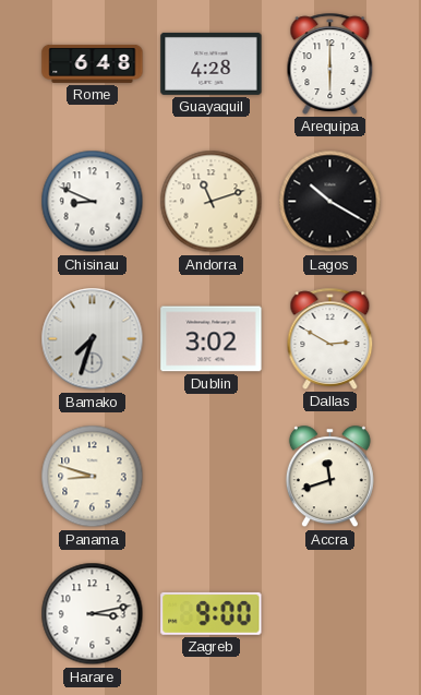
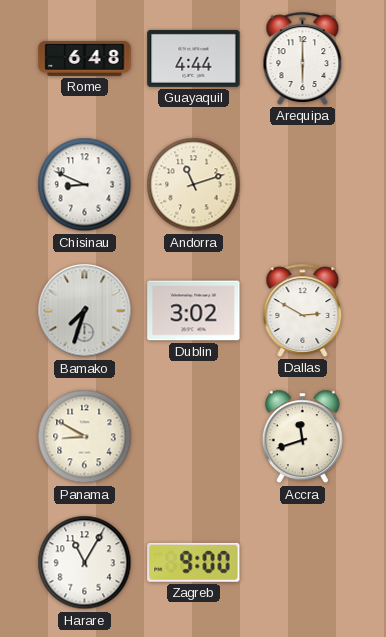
Guayaquil: 4:28 -> 4:44
Lagos: 10:20 -> none
Panama: 8:48 -> 8:50
Harare: 3:13 -> 11:05
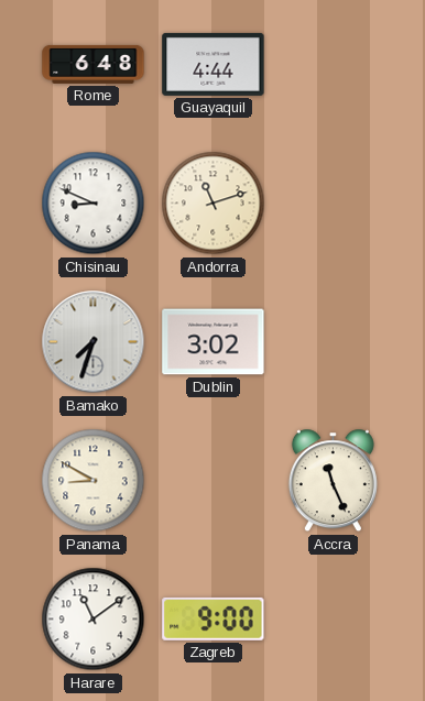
Arequipa: 6:00 -> none
Dallas: 2:50 -> none
Accra: 11:42 -> 11:26
Harare: 11:05 -> 11:09
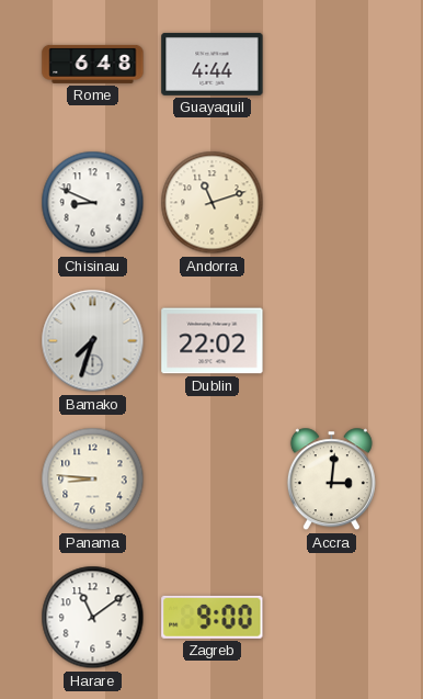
Dublin: 3:02 -> 22:02
Panama: 8:50 -> 8:46
Accra: 11:26 -> 3:01
